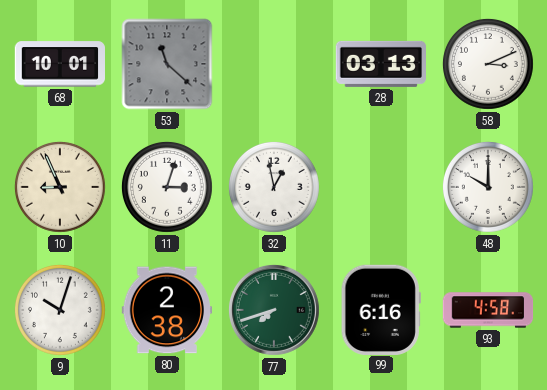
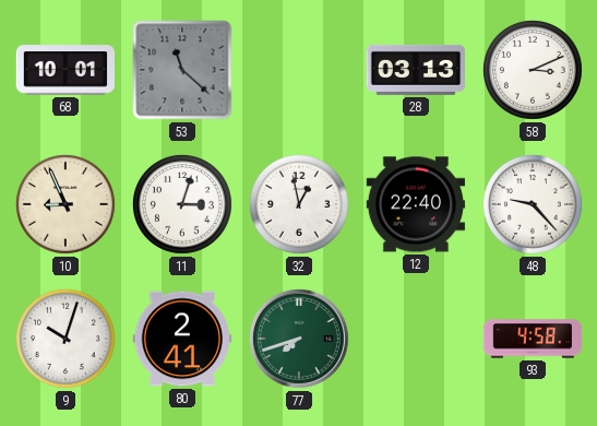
12: none -> 22:40
48: 10:00 -> 9:23
80: 2:38 -> 2:41
99: 6:16 -> none
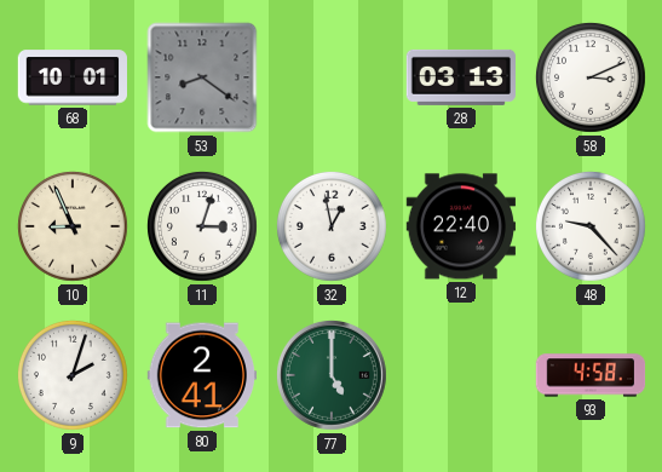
53: 11:22 -> 8:21
9: 10:03 -> 2:03
77: 7:42 -> 5:00
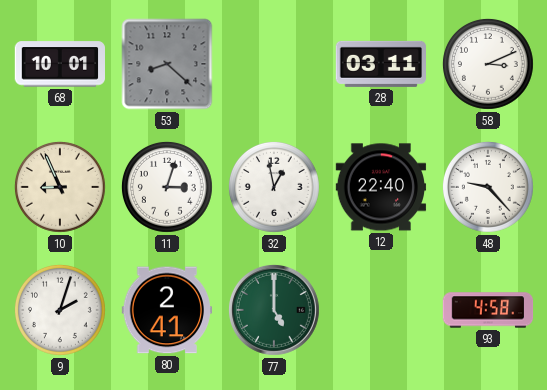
53: 8:21 -> 8:22
28: 03:13 -> 03:11
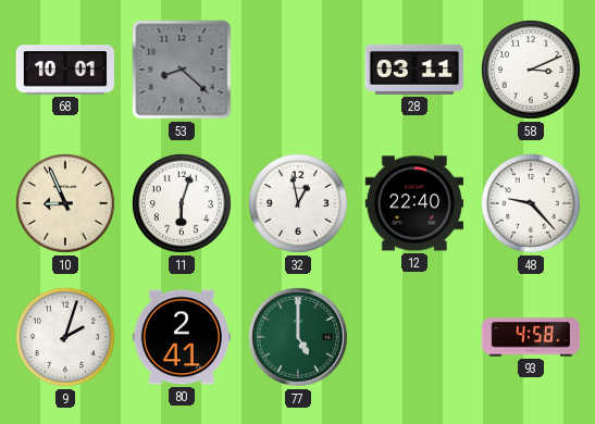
11: 3:03 -> 6:03
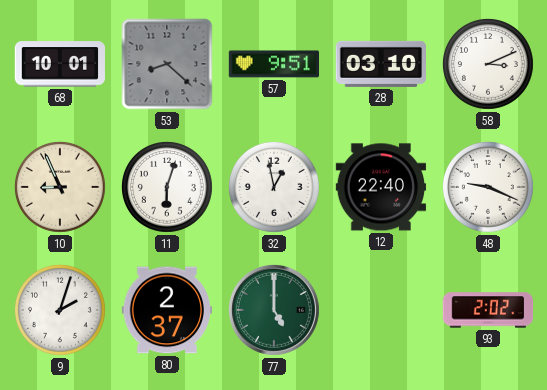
57: none -> 9:51
28: 03:11 -> 03:10
48: 9:23 -> 9:19
80: 2:41 -> 2:37
93: 4:58 -> 2:02
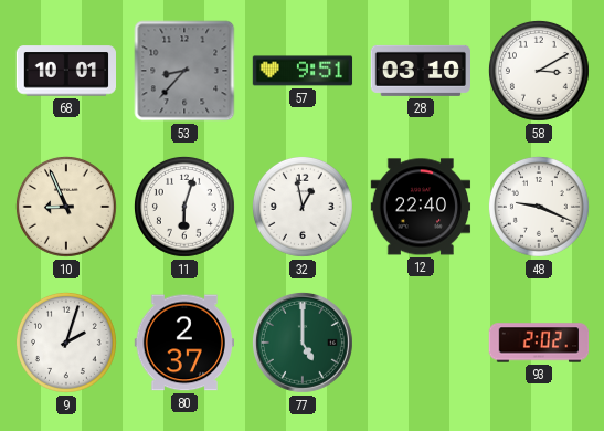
53: 8:22 -> 8:37
58: 3:11 -> 3:10
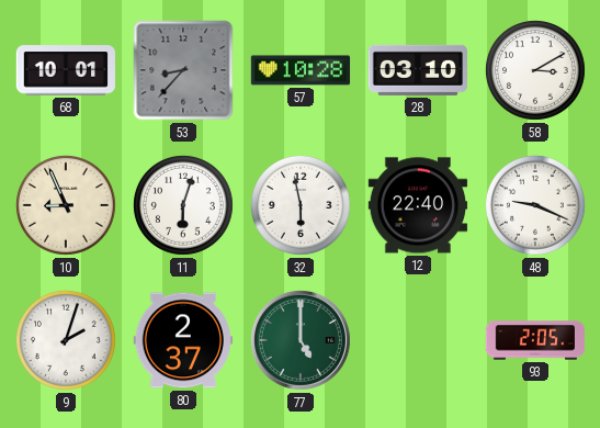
57: 9:51 -> 10:28
32: 12:58 -> 5:58
93: 2:02 -> 2:05
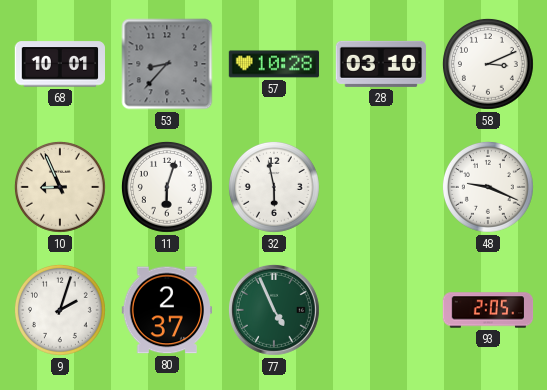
58: 3:10 -> 3:11
12: 22:40 -> none
77: 5:00 -> 4:56
